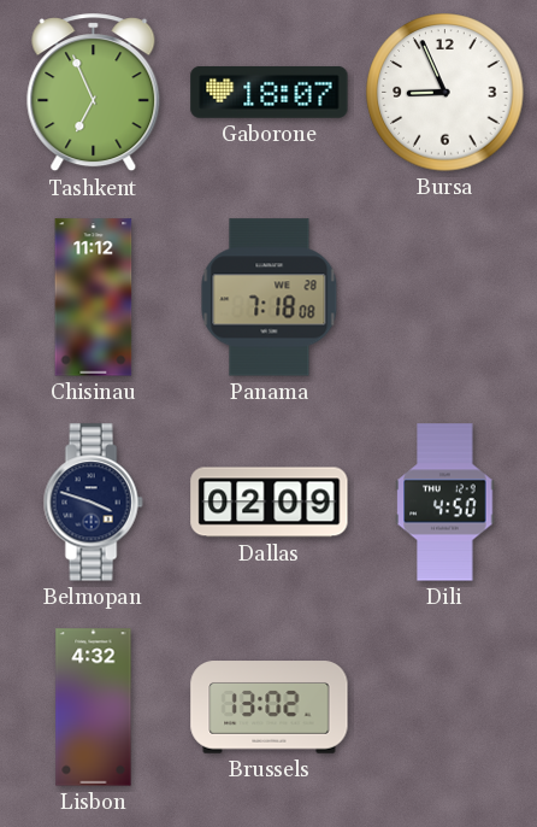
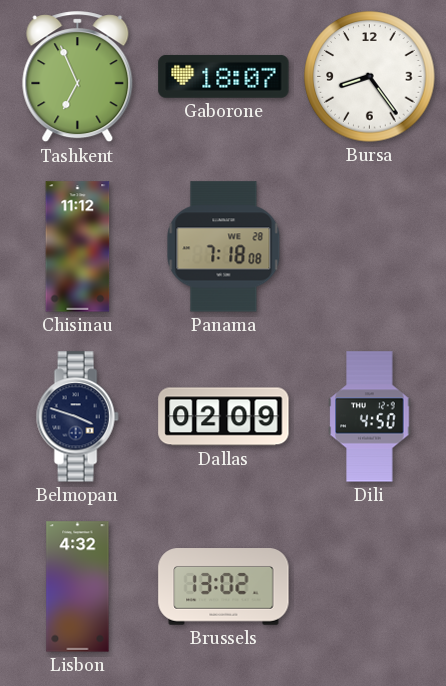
Bursa: 8:56 -> 8:24
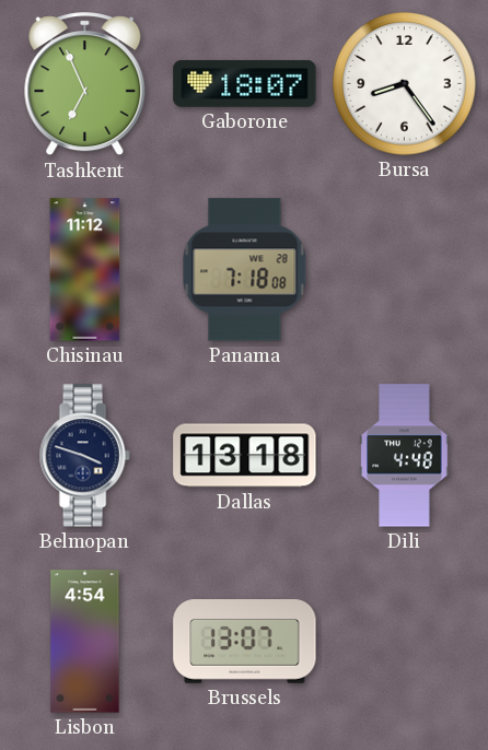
Dallas: 02:09 -> 13:18
Dili: 4:50 -> 4:48
Lisbon: 4:32 -> 4:54
Brussels: 13:02 -> 13:07
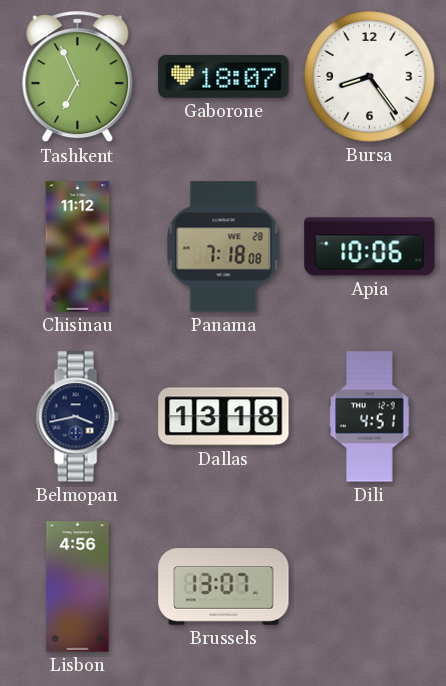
Apia: none -> 10:06
Belmopan: 3:48 -> 3:43
Dili: 4:48 -> 4:51
Lisbon: 4:54 -> 4:56
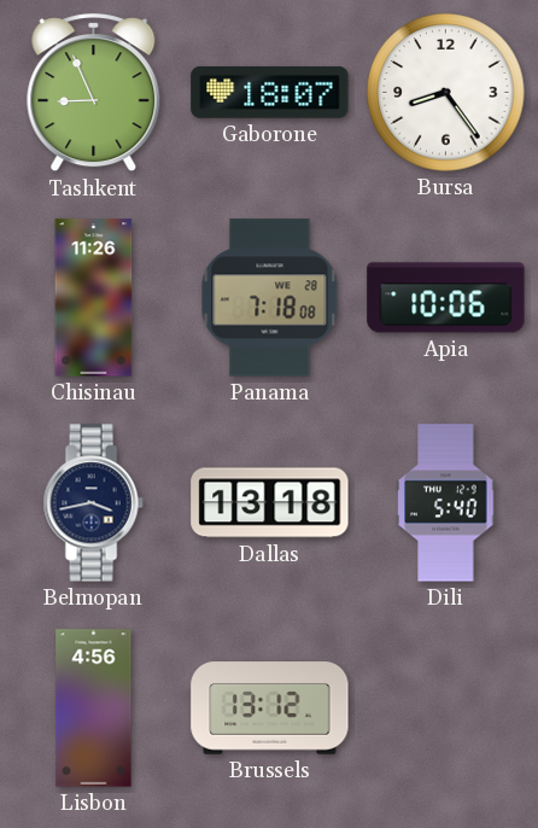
Tashkent: 6:56 -> 8:56
Chisinau: 11:12 -> 11:26
Dili: 4:51 -> 5:40
Brussels: 13:07 -> 13:12
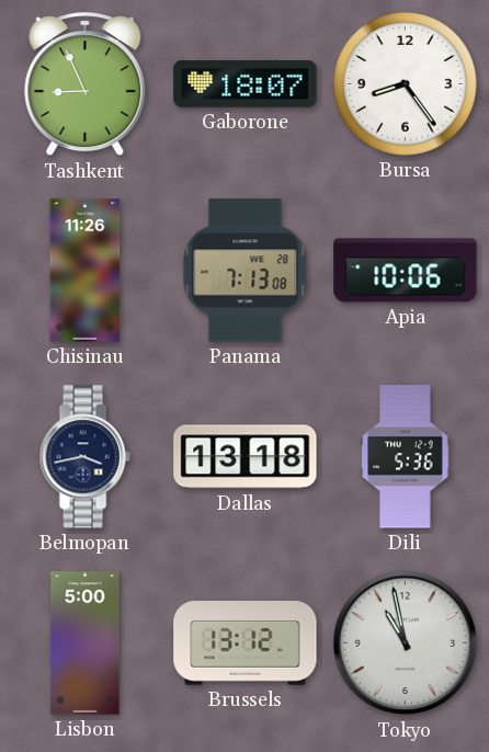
Panama: 7:18 -> 7:13
Dili: 5:40 -> 5:36
Lisbon: 4:56 -> 5:00
Tokyo: none -> 10:58
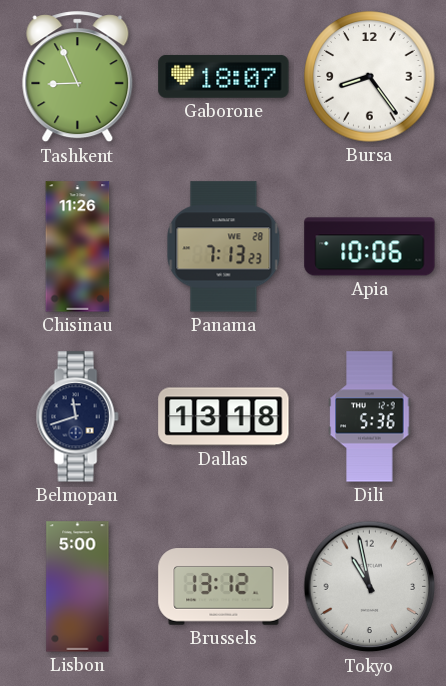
Panama: 7:13:08 -> 7:13:23
Belmopan: 3:43 -> 11:42
